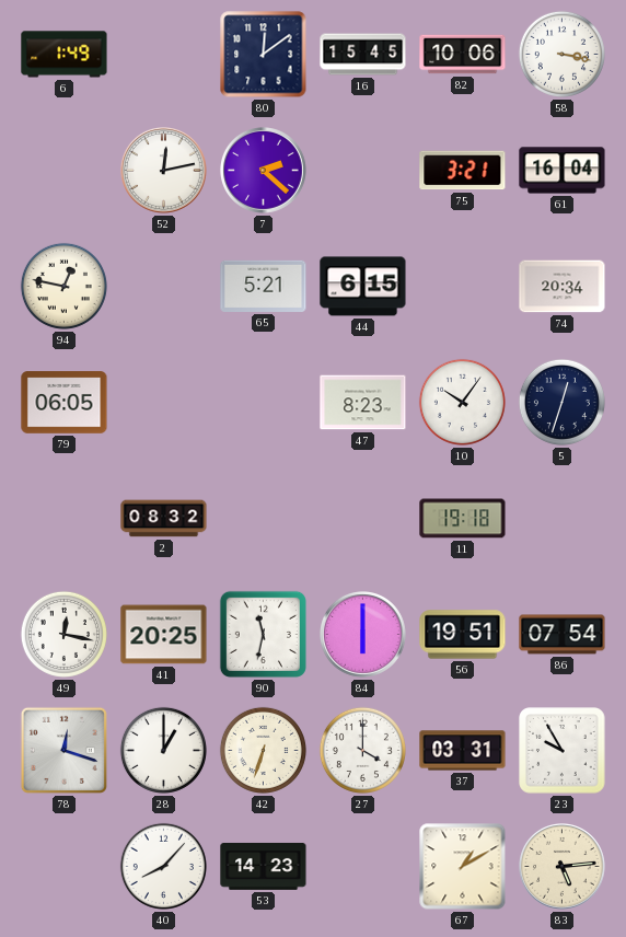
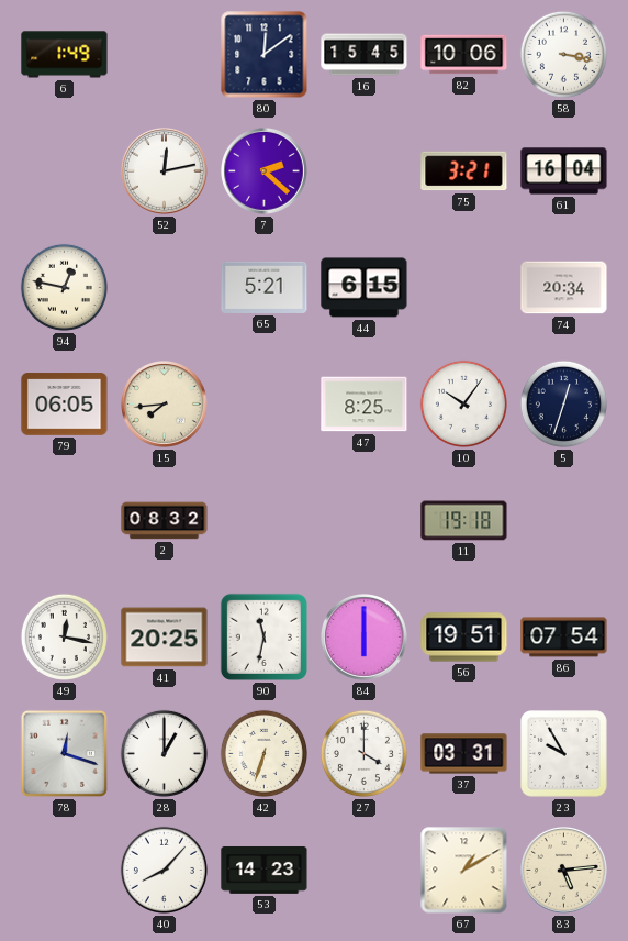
15: none -> 7:44
47: 8:23 -> 8:25
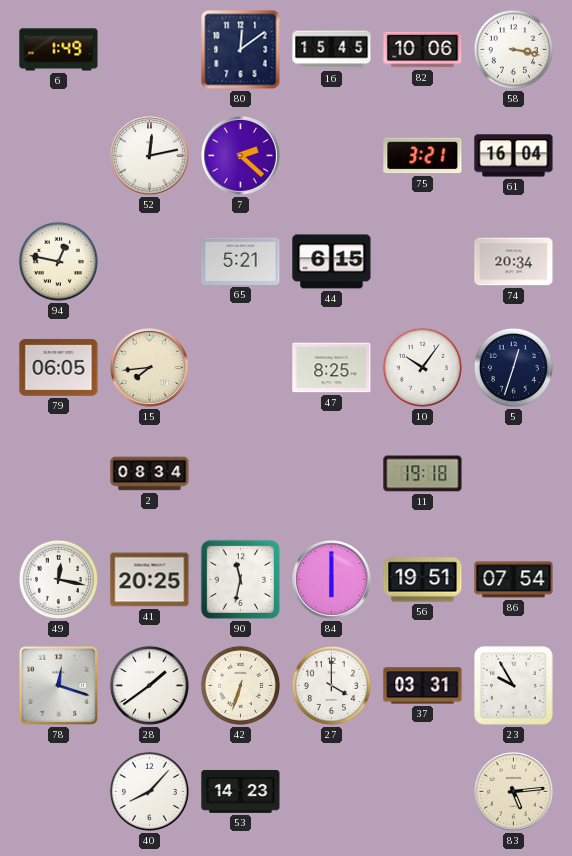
2: 08:32 -> 08:34
28: 1:00 -> 1:39
67: 1:10 -> none
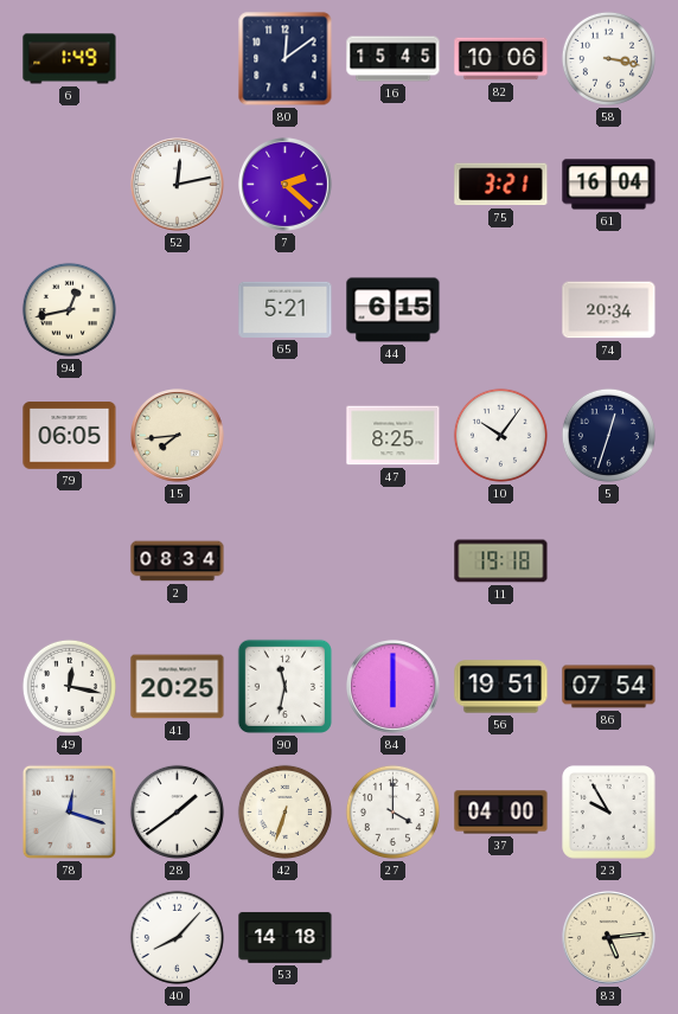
94: 12:47 -> 12:43
37: 03:31 -> 04:00
53: 14:23 -> 14:18
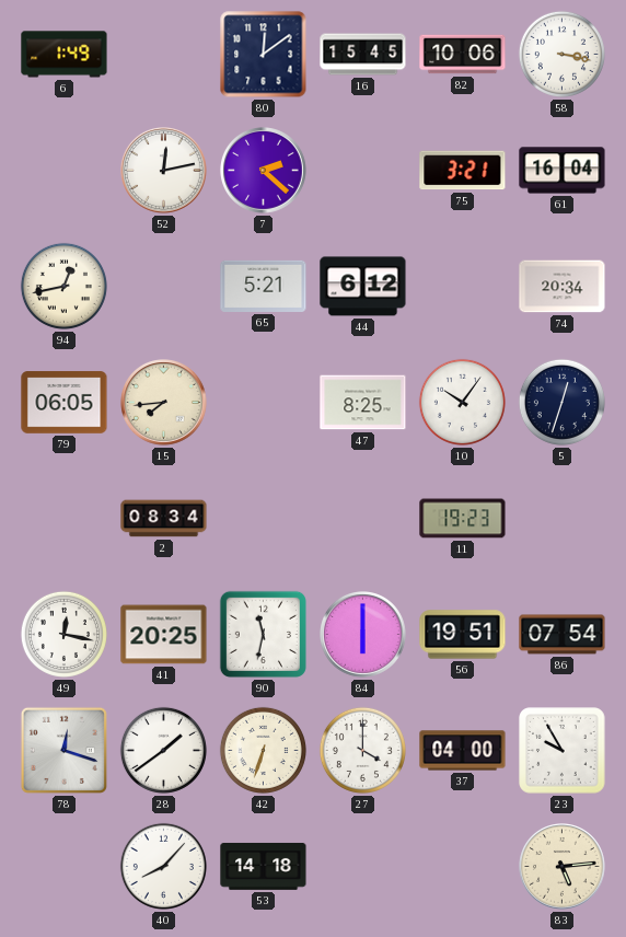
44: 6:15 -> 6:12
11: 19:18 -> 19:23
